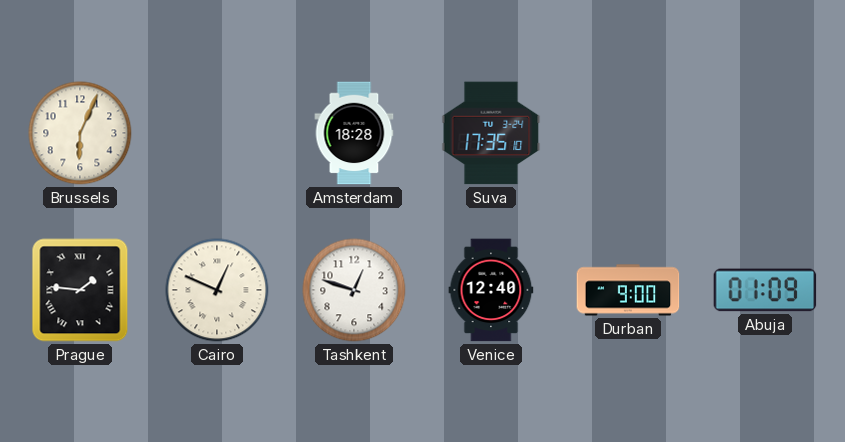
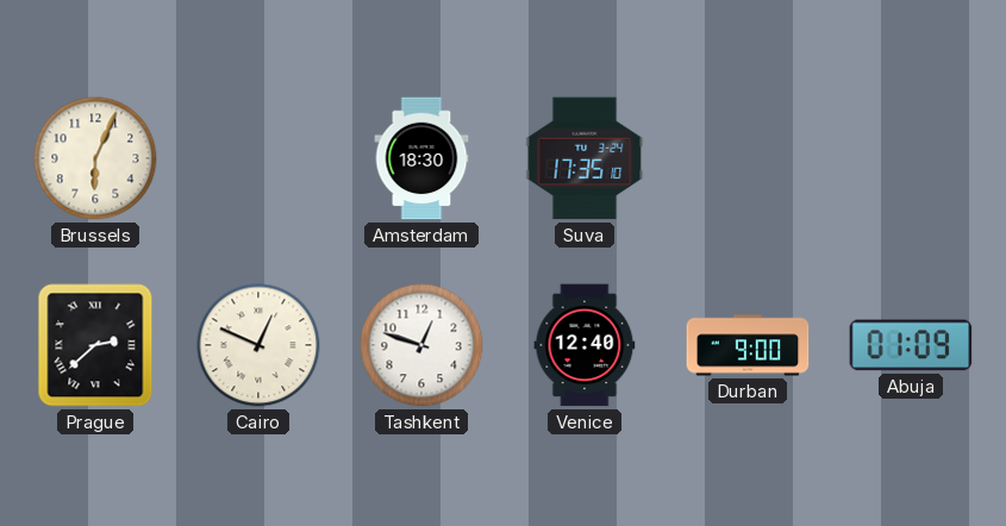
Amsterdam: 18:28 -> 18:30
Prague: 1:46 -> 2:38
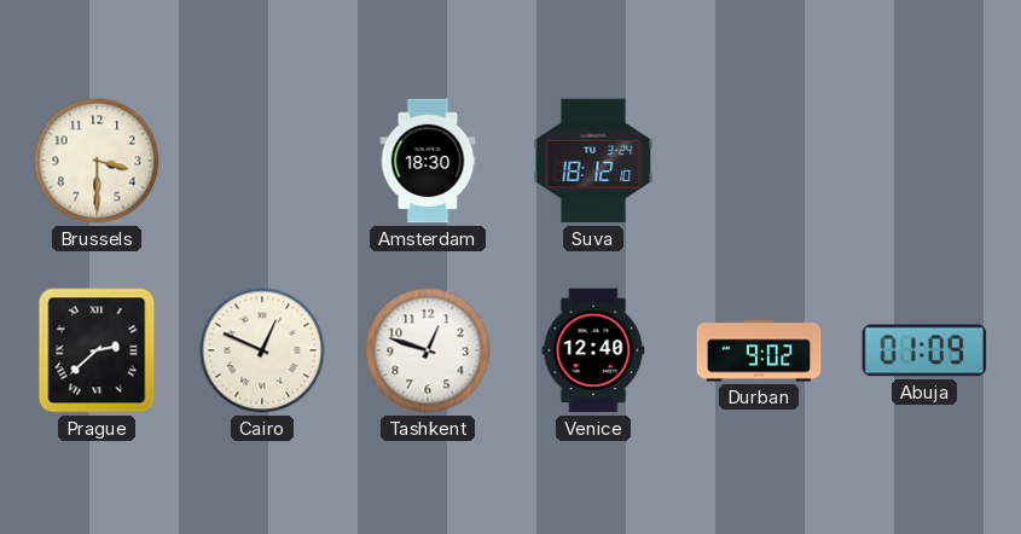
Brussels: 6:04 -> 3:30
Suva: 17:35 -> 18:12
Durban: 9:00 -> 9:02
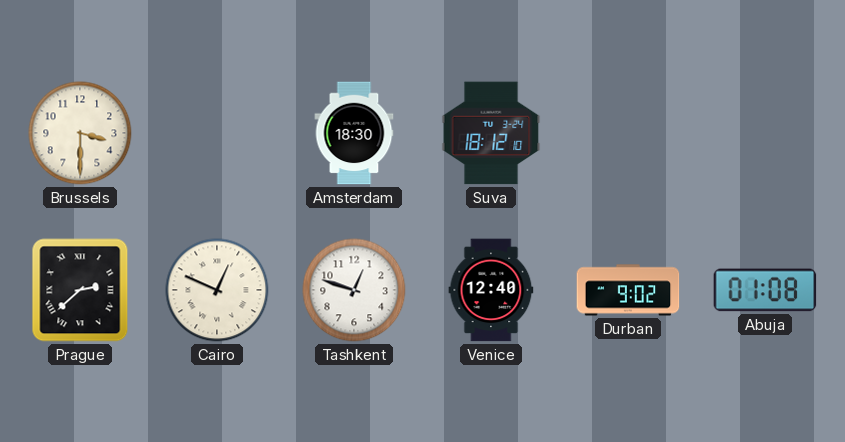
Abuja: 01:09 -> 01:08
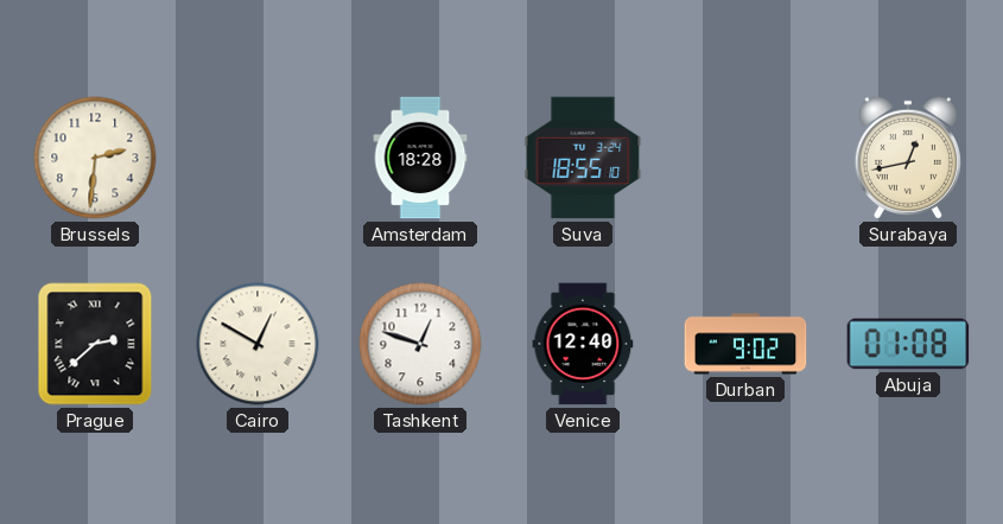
Brussels: 3:30 -> 2:31
Amsterdam: 18:30 -> 18:28
Suva: 18:12 -> 18:55
Surabaya: none -> 12:43
Cairo: 12:49 -> 12:50
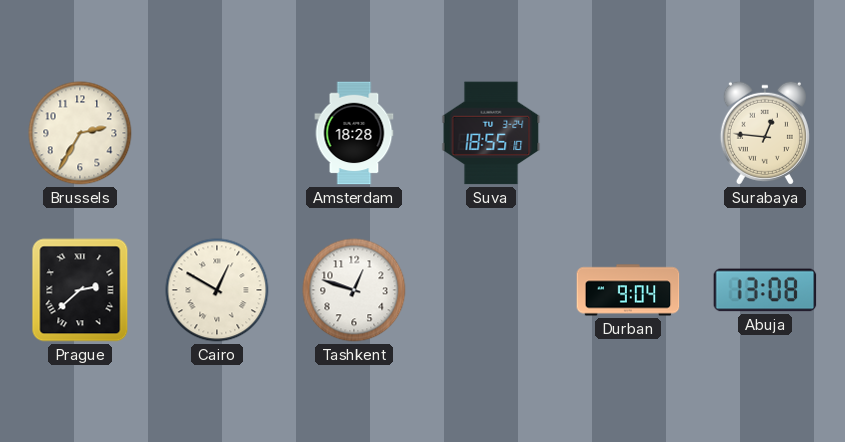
Brussels: 2:31 -> 2:35
Surabaya: 12:43 -> 12:46
Venice: 12:40 -> none
Durban: 9:02 -> 9:04
Abuja: 01:08 -> 13:08
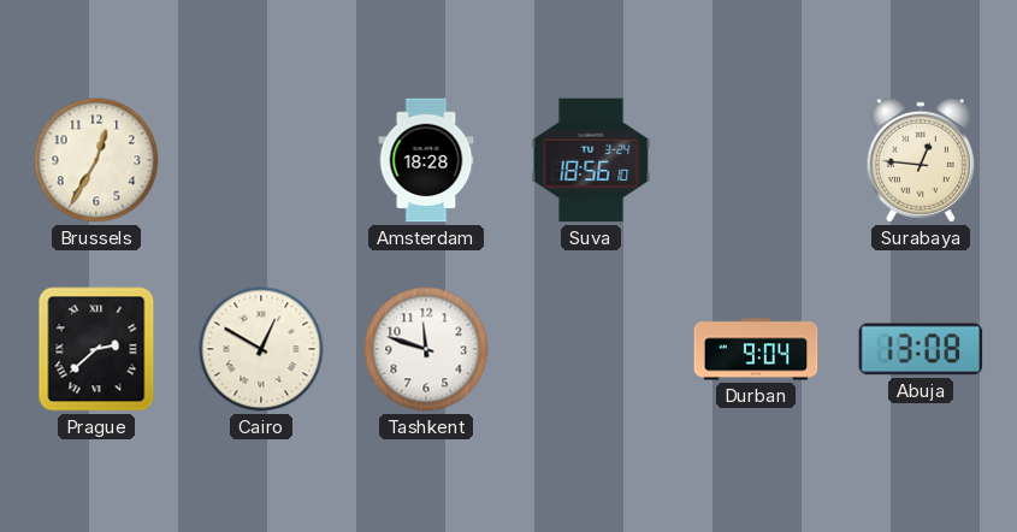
Brussels: 2:35 -> 12:35
Suva: 18:55 -> 18:56
Tashkent: 12:48 -> 11:48
